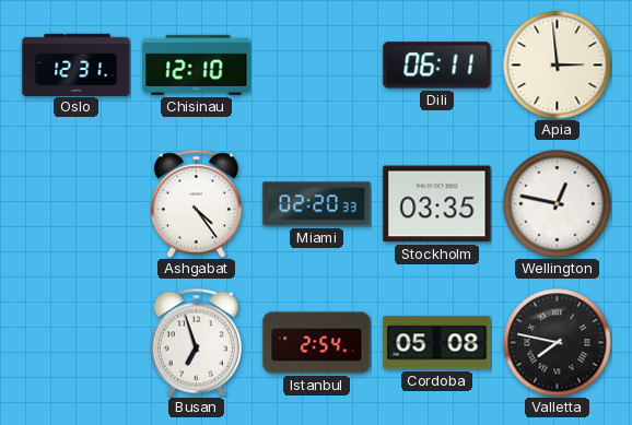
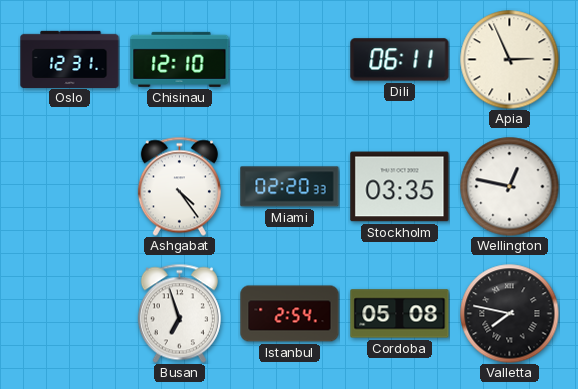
Apia: 2:59 -> 2:56
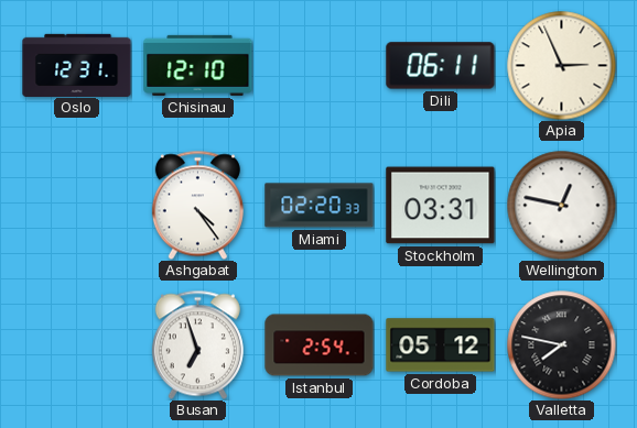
Stockholm: 03:35 -> 03:31
Cordoba: 05:08 -> 05:12
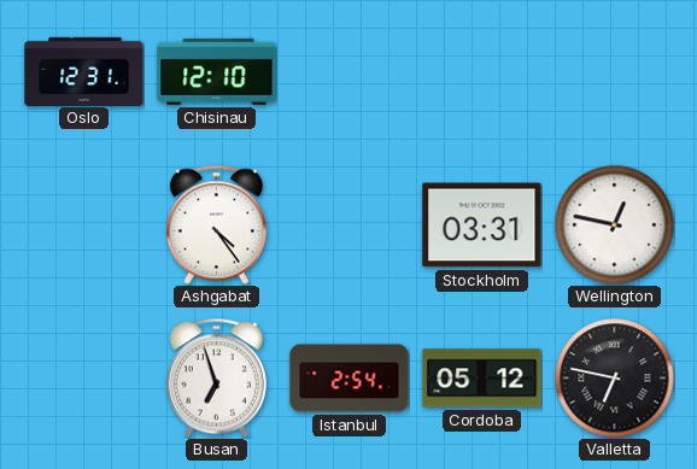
Dili: 06:11 -> none
Apia: 2:56 -> none
Miami: 02:20 -> none
Valletta: 7:47 -> 6:47
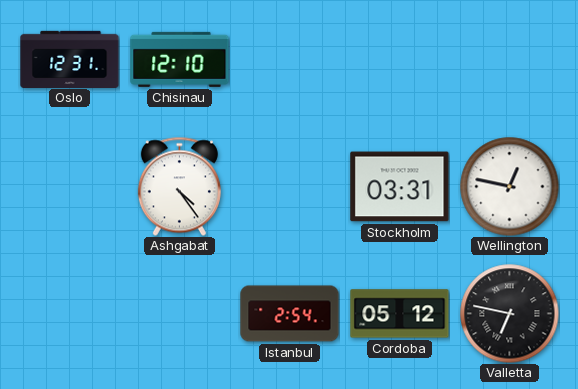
Busan: 6:57 -> none
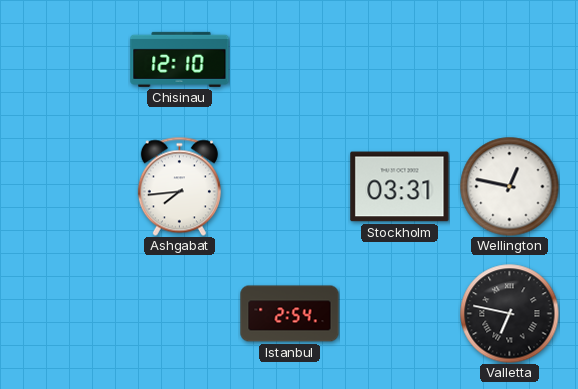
Oslo: 12:31 -> none
Ashgabat: 4:24 -> 7:44
Cordoba: 05:12 -> none
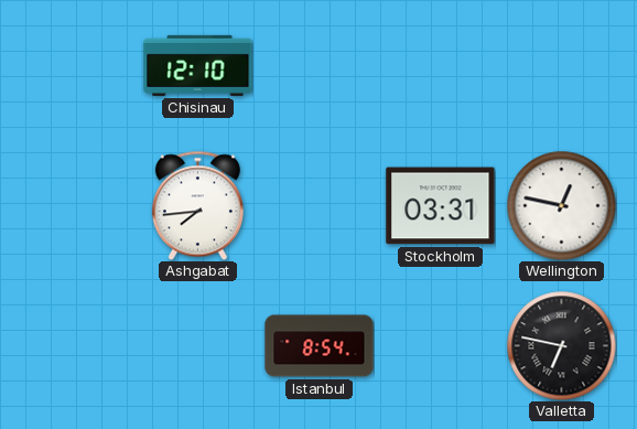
Istanbul: 2:54 -> 8:54
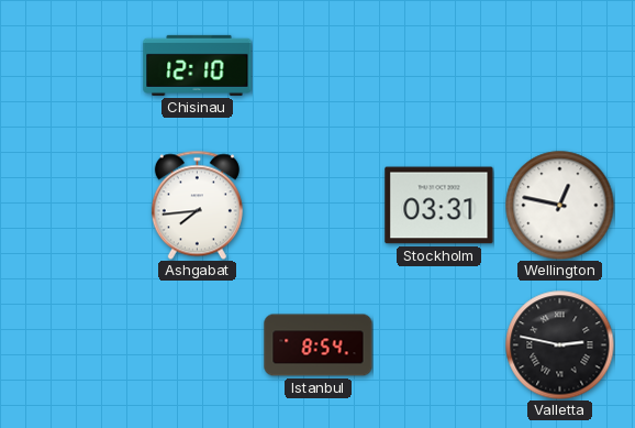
Valletta: 6:47 -> 2:47
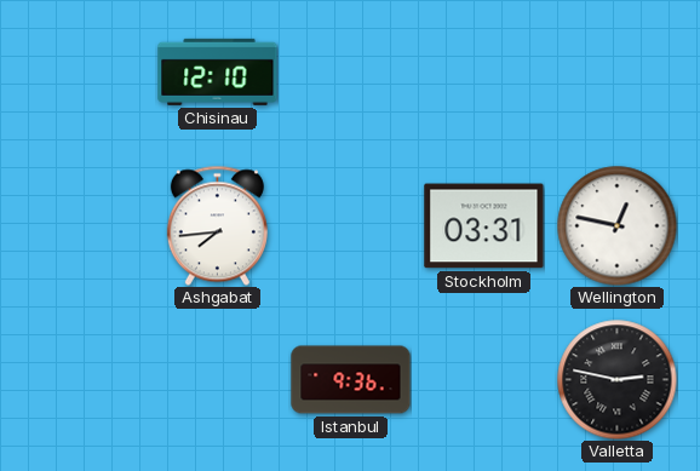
Istanbul: 8:54 -> 9:36
